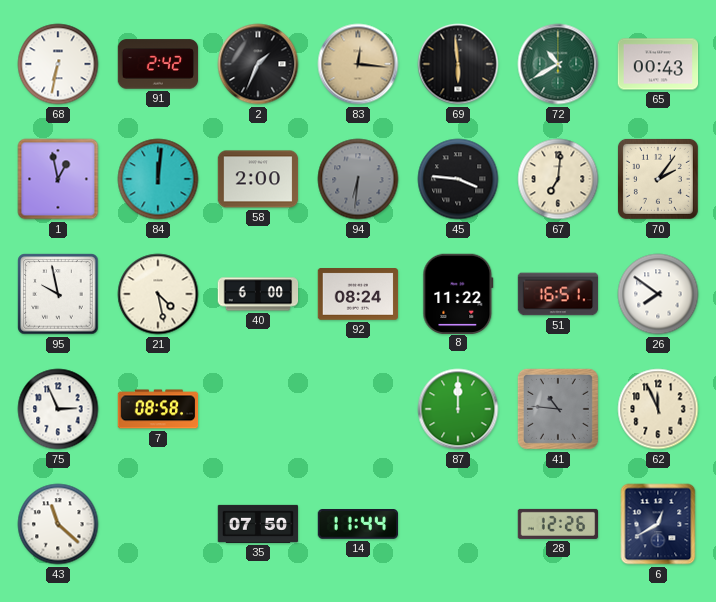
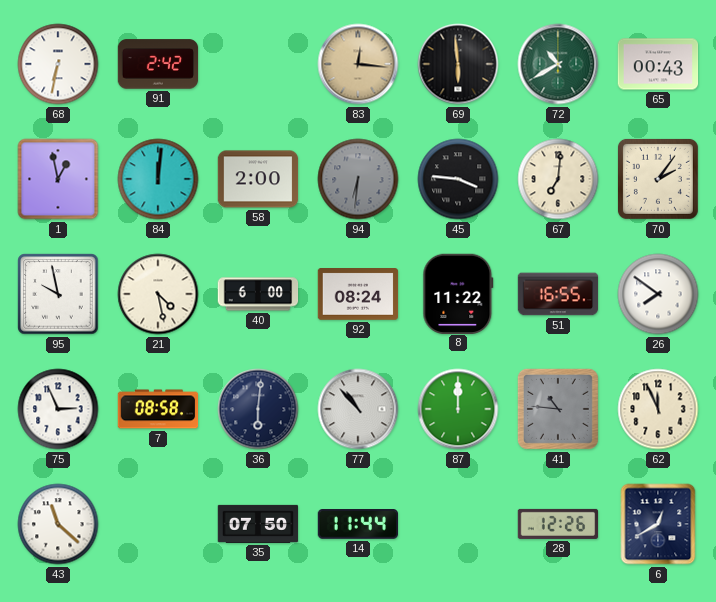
2: 1:34 -> none
51: 16:51 -> 16:55
36: none -> 6:01
77: none -> 10:53
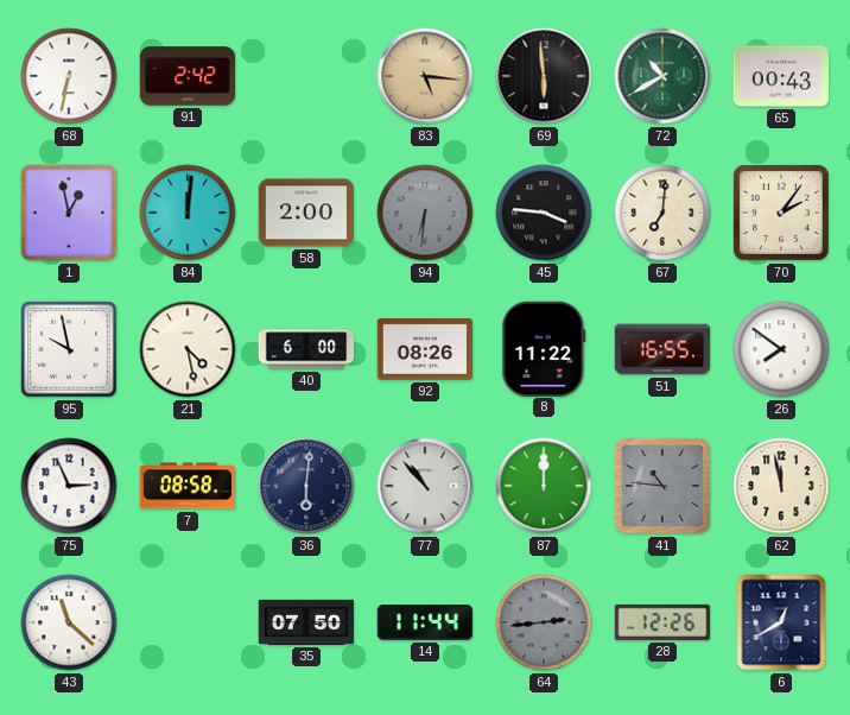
83: 12:16 -> 5:16
92: 08:24 -> 08:26
62: 11:56 -> 11:58
64: none -> 2:44
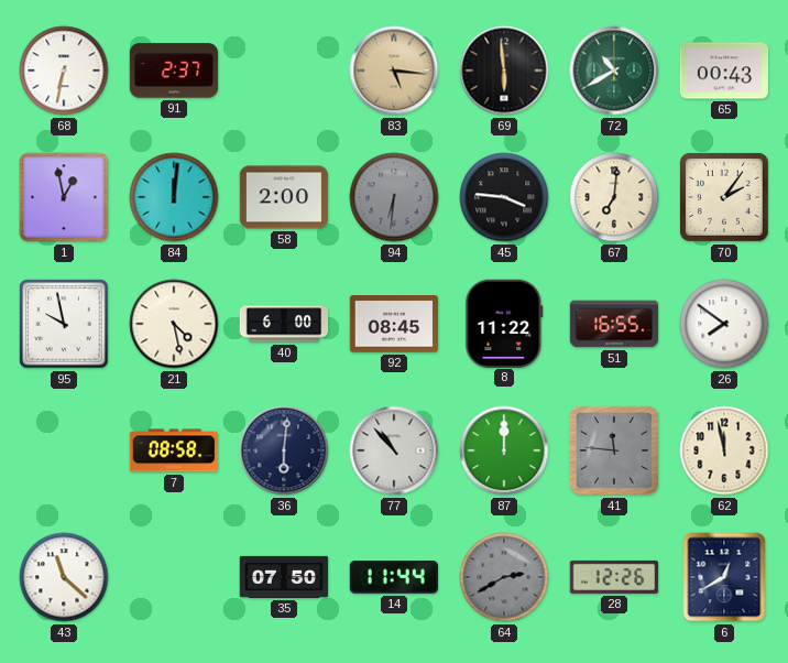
91: 2:42 -> 2:37
92: 08:26 -> 08:45
75: 2:56 -> none
41: 10:46 -> 11:46
64: 2:44 -> 2:40
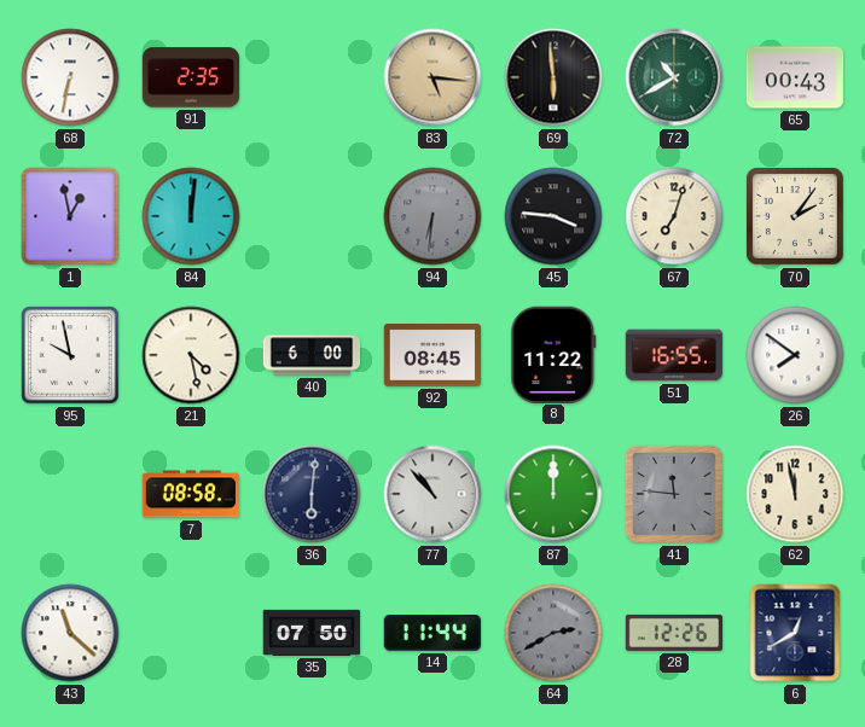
91: 2:37 -> 2:35
58: 2:00 -> none
67: 7:01 -> 7:03
